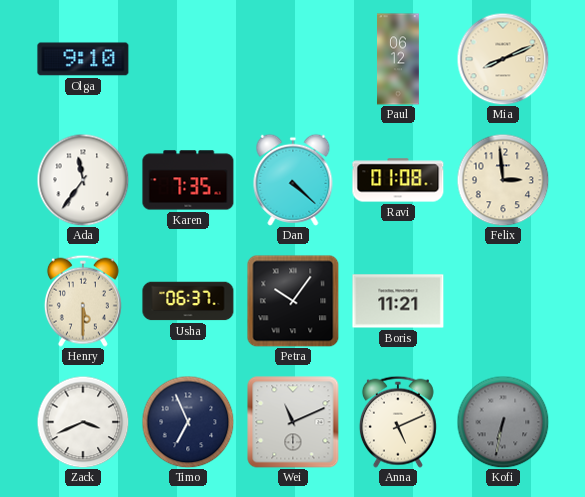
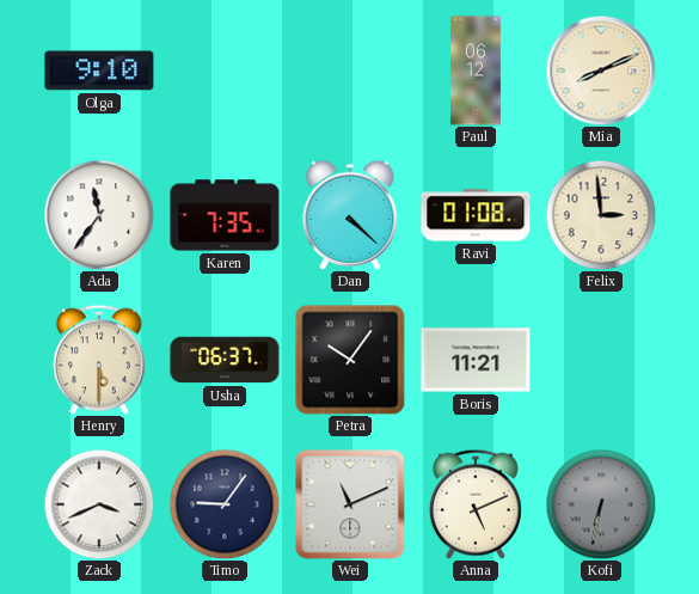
Timo: 6:56 -> 9:06
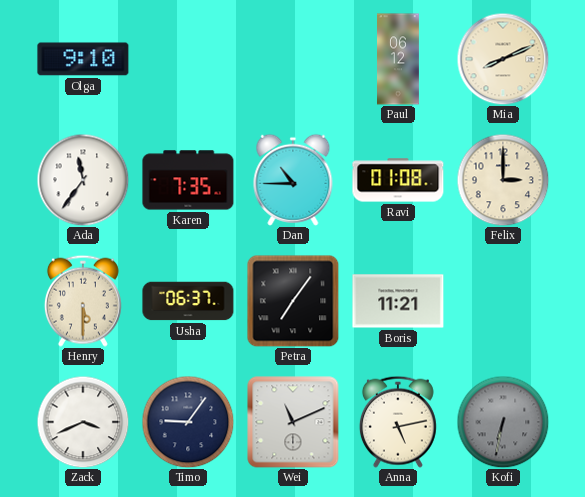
Dan: 4:22 -> 10:45
Felix: 2:59 -> 3:00
Petra: 10:06 -> 7:06
Anna: 5:11 -> 5:13
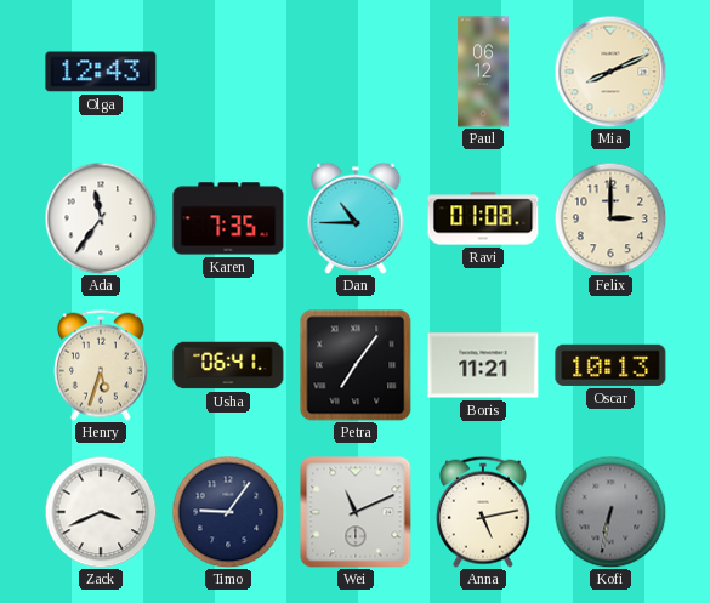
Olga: 9:10 -> 12:43
Henry: 5:30 -> 5:33
Usha: 06:37 -> 06:41
Oscar: none -> 10:13
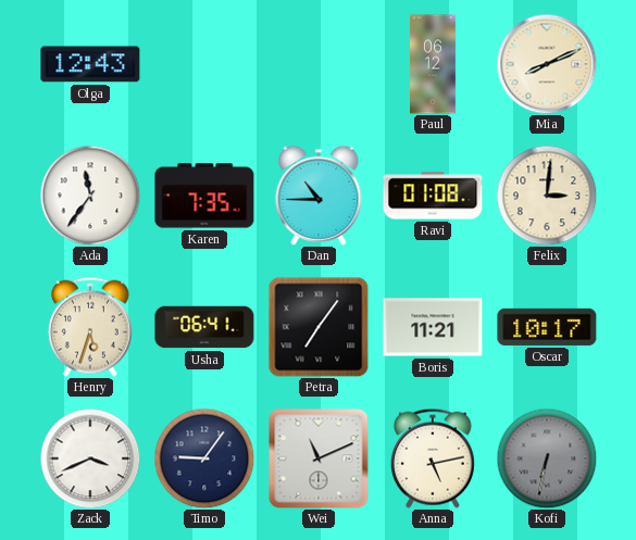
Felix: 3:00 -> 3:01
Oscar: 10:13 -> 10:17
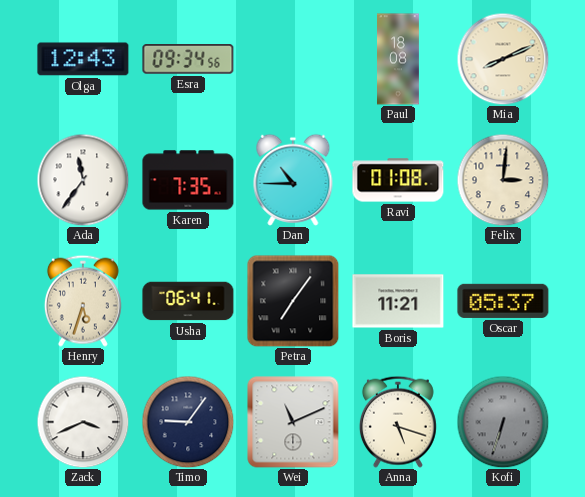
Esra: none -> 09:34
Paul: 06:12 -> 18:08
Oscar: 10:17 -> 05:37
Anna: 5:13 -> 5:18
Kofi: 6:32 -> 6:33
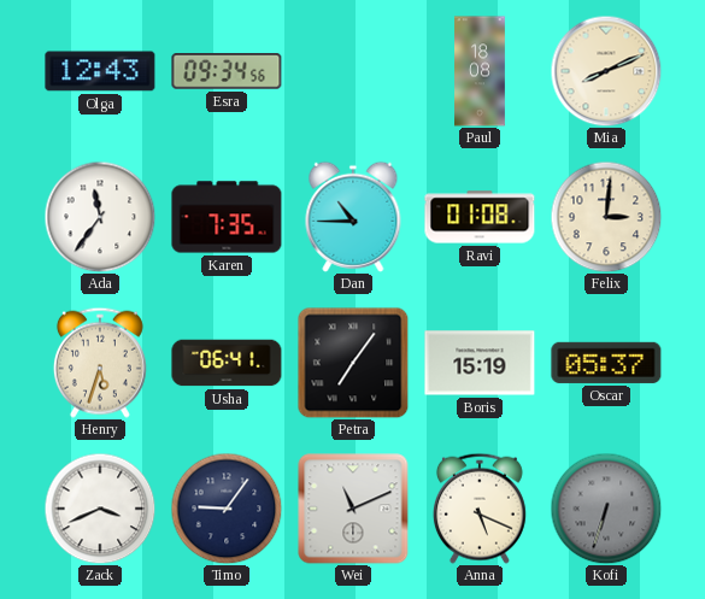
Boris: 11:21 -> 15:19
Anna: 5:18 -> 5:19
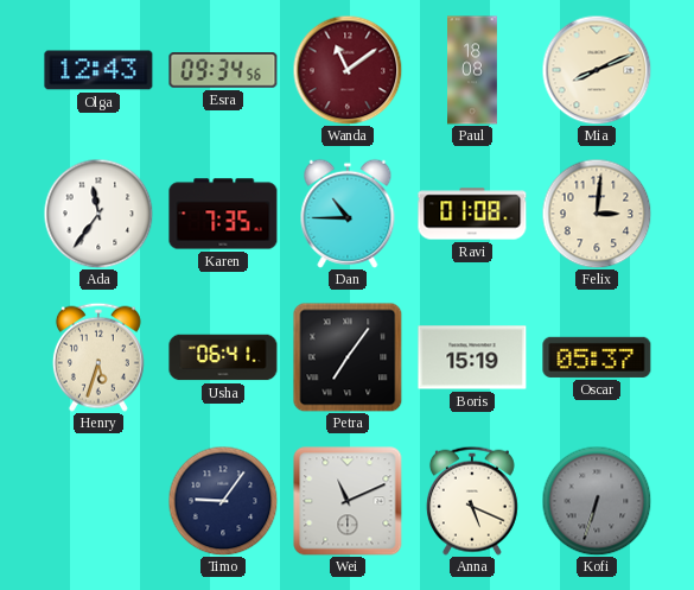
Wanda: none -> 11:09
Zack: 3:41 -> none
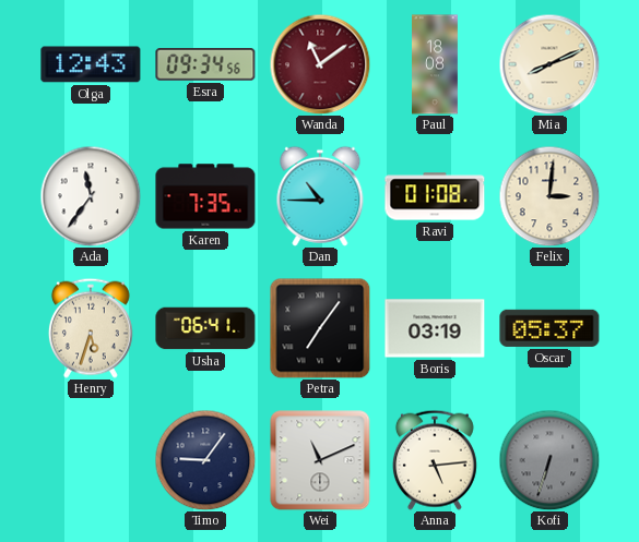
Boris: 15:19 -> 03:19
Anna: 5:19 -> 5:14
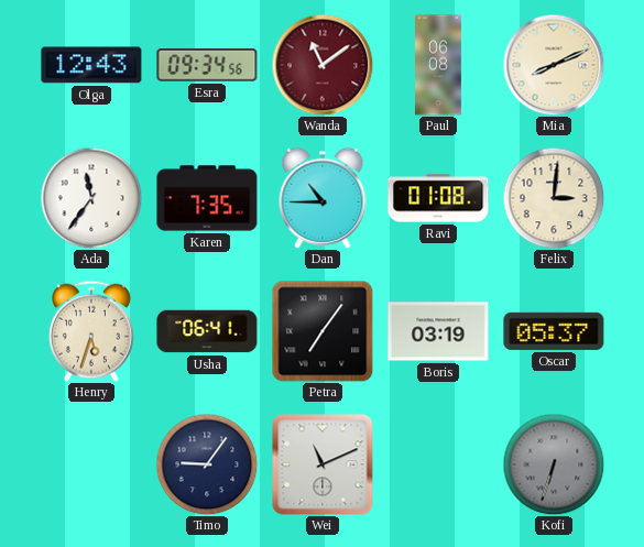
Paul: 18:08 -> 06:08
Anna: 5:14 -> none
